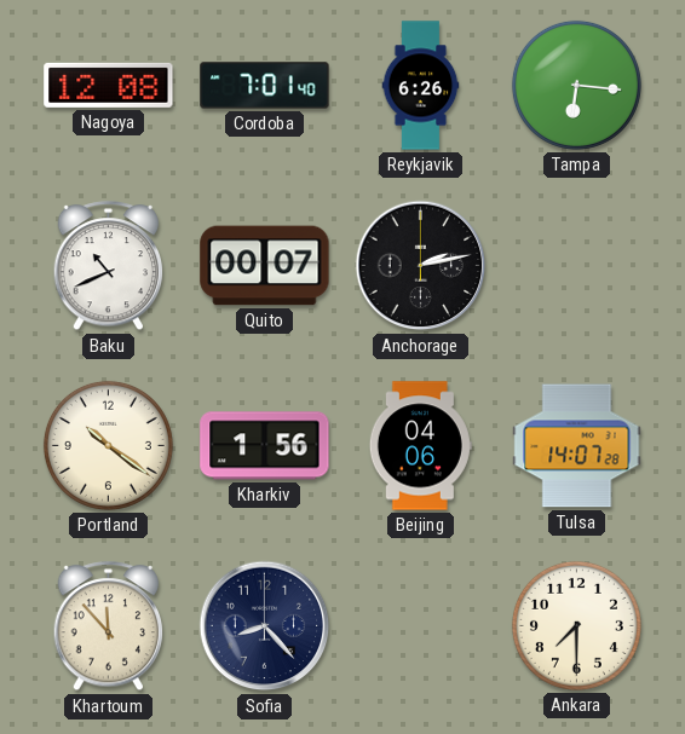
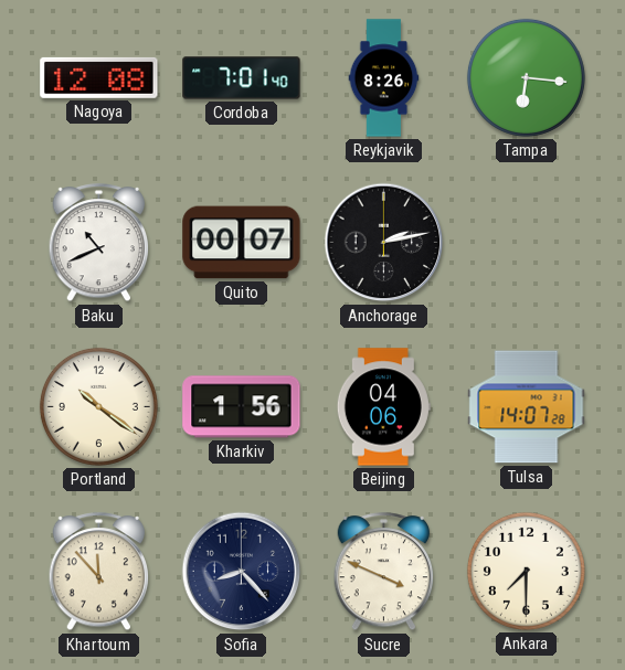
Reykjavik: 6:26 -> 8:26
Sucre: none -> 3:49
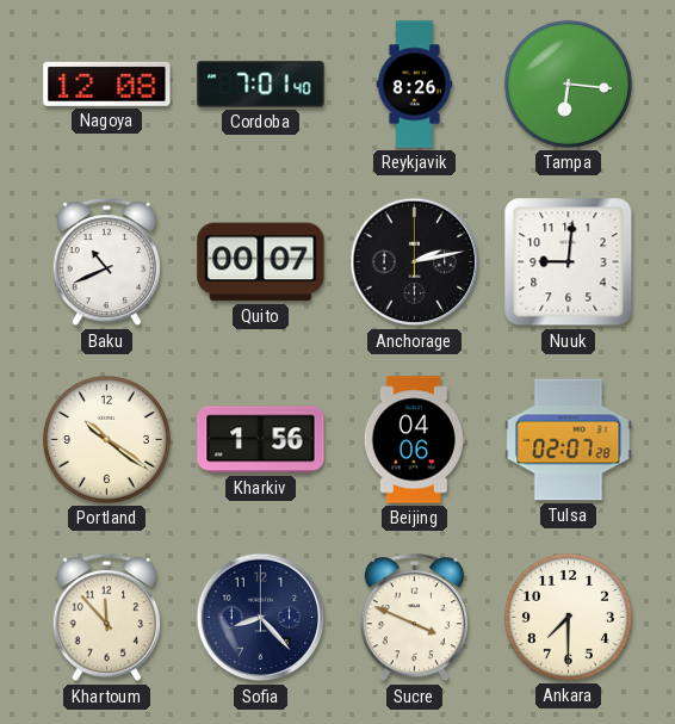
Nuuk: none -> 9:01
Tulsa: 14:07 -> 02:07
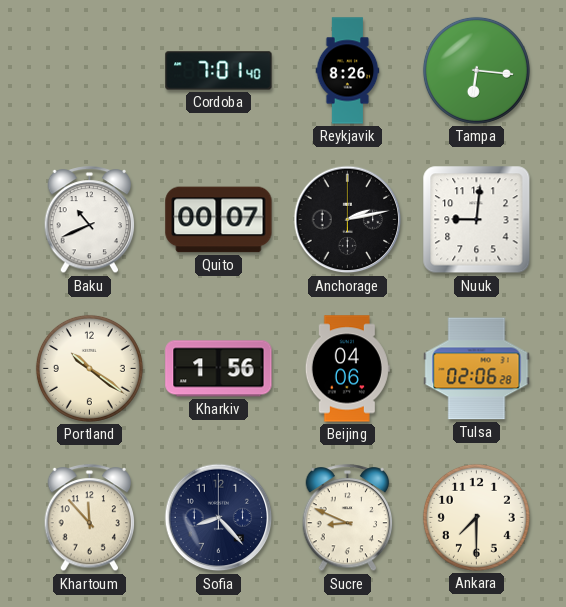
Nagoya: 12:08 -> none
Tulsa: 02:07 -> 02:06
Sucre: 3:49 -> 8:49
